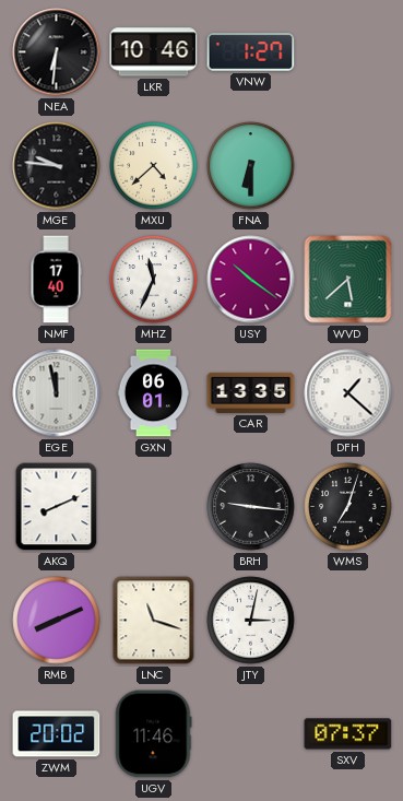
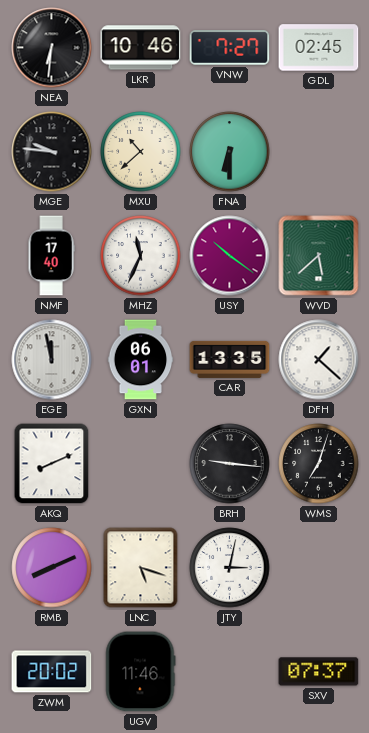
VNW: 1:27 -> 7:27
GDL: none -> 02:45
MXU: 4:38 -> 10:38
LNC: 11:18 -> 5:18
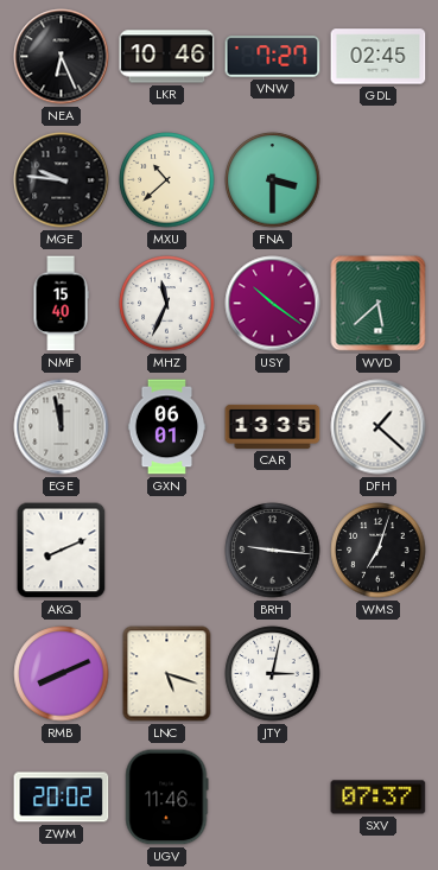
NEA: 6:31 -> 6:26
FNA: 6:30 -> 3:30
NMF: 17:40 -> 15:40
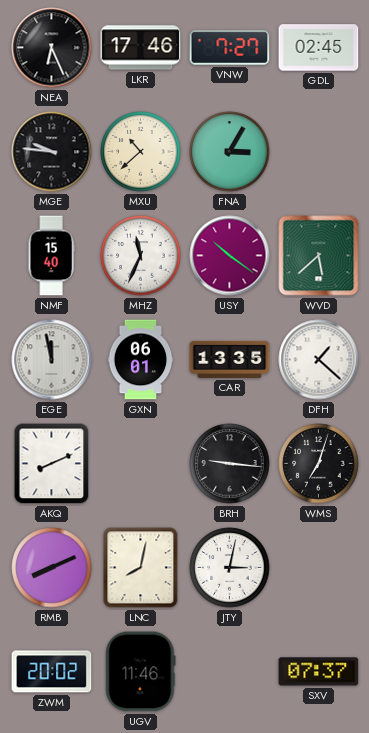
LKR: 10:46 -> 17:46
FNA: 3:30 -> 3:05
LNC: 5:18 -> 8:02
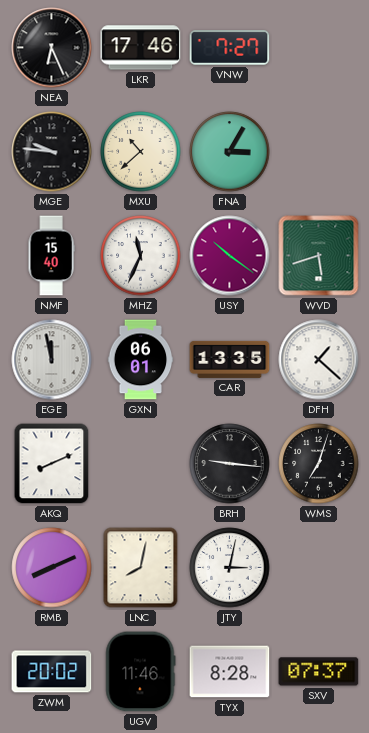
GDL: 02:45 -> none
WVD: 5:38 -> 5:42
TYX: none -> 8:28
